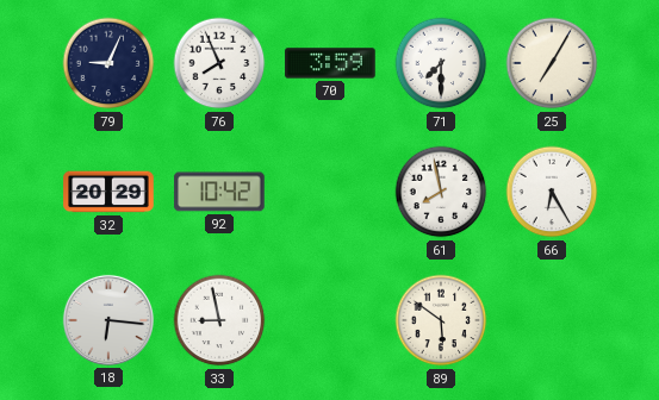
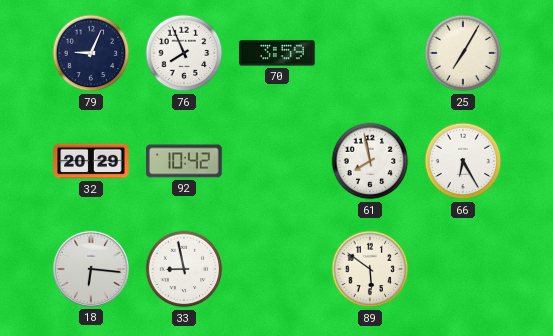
71: 7:30 -> none
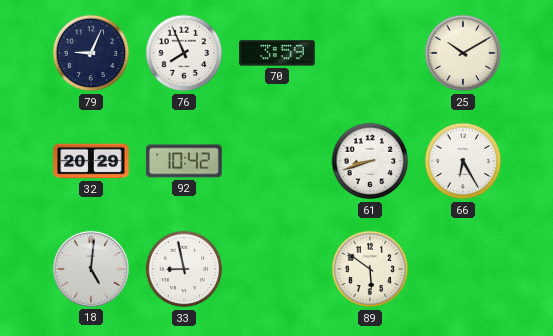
25: 7:05 -> 10:10
61: 7:58 -> 8:42
18: 6:16 -> 5:01
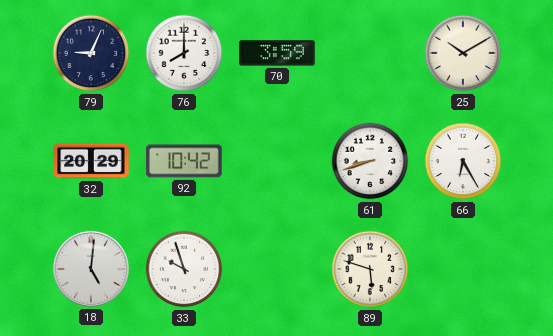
76: 7:56 -> 8:00
33: 8:58 -> 9:57
89: 5:51 -> 5:48
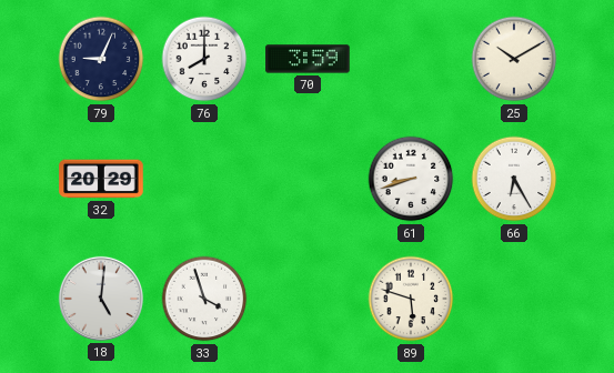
92: 10:42 -> none
33: 9:57 -> 3:57
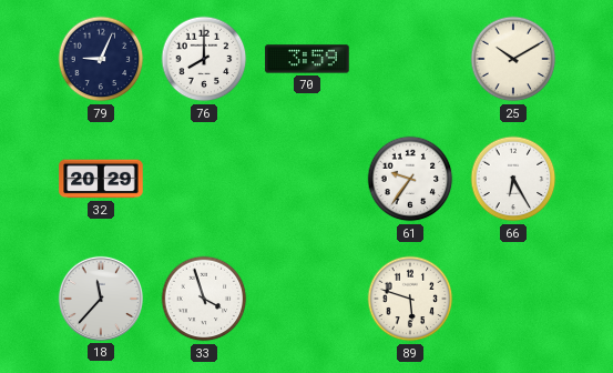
61: 8:42 -> 9:36
18: 5:01 -> 11:37
